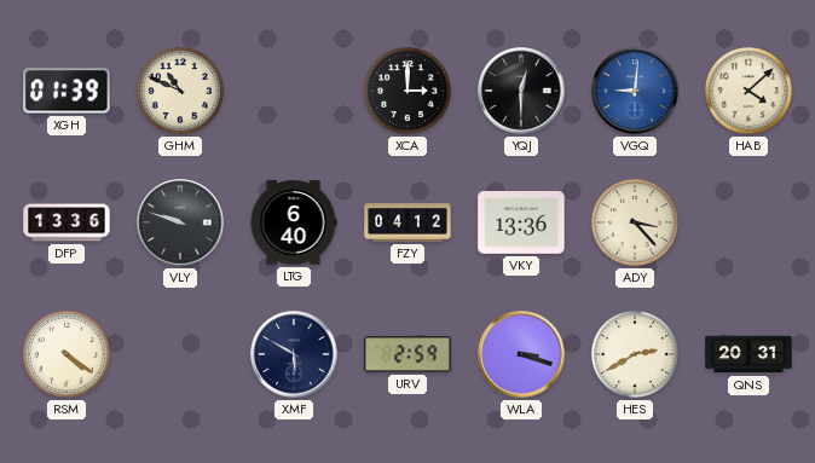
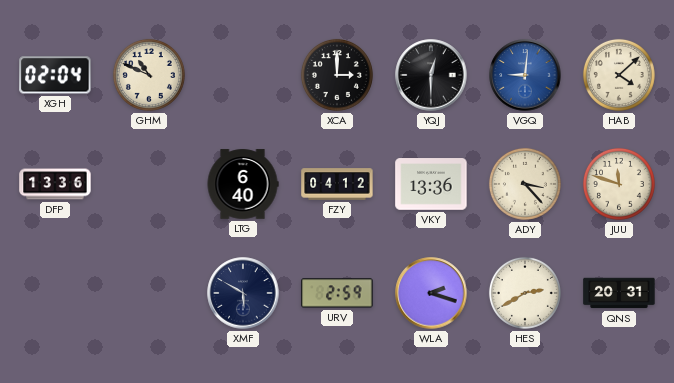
XGH: 01:39 -> 02:04
VLY: 9:48 -> none
JUU: none -> 11:48
RSM: 4:21 -> none
WLA: 3:18 -> 2:18
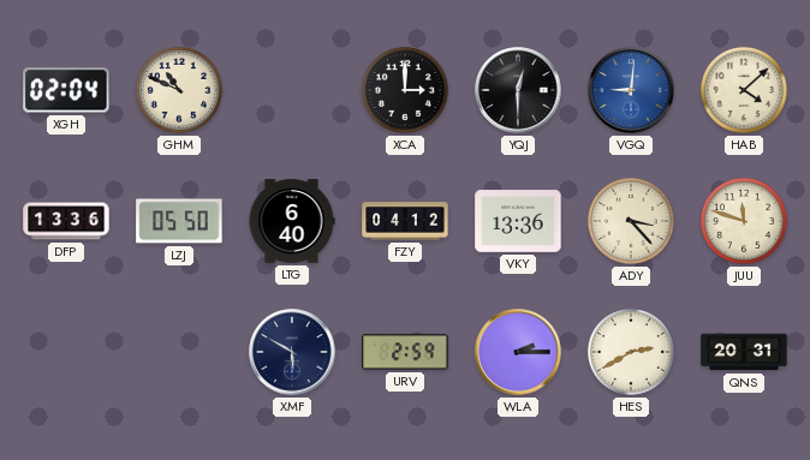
LZJ: none -> 05:50
WLA: 2:18 -> 2:15
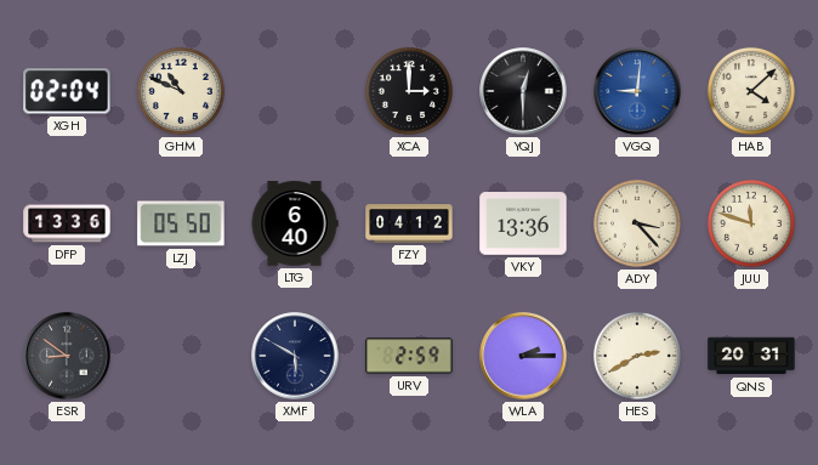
ESR: none -> 8:51
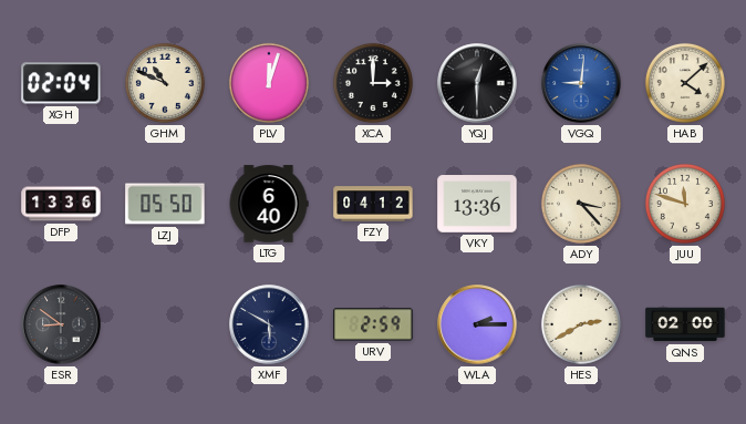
PLV: none -> 12:03
QNS: 20:31 -> 02:00
